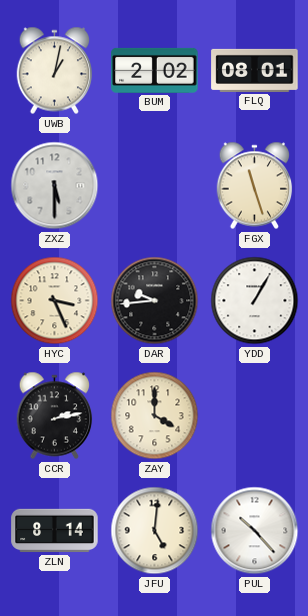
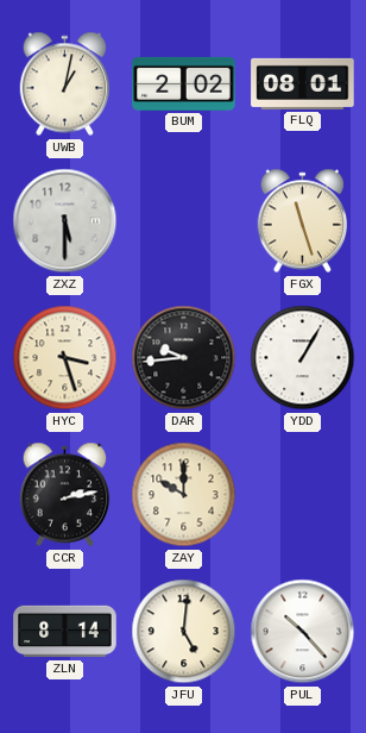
HYC: 3:26 -> 3:27
ZAY: 4:00 -> 10:00
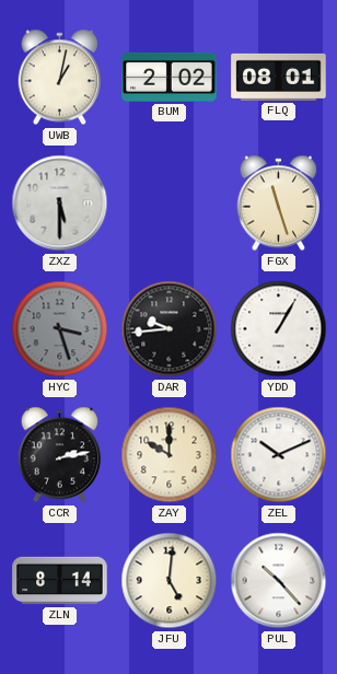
HYC dial: cream -> grey
ZEL: none -> 10:11
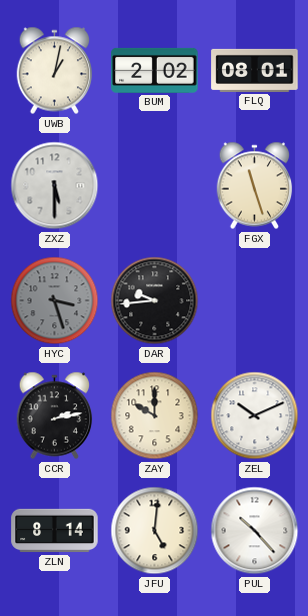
YDD: 1:05 -> none
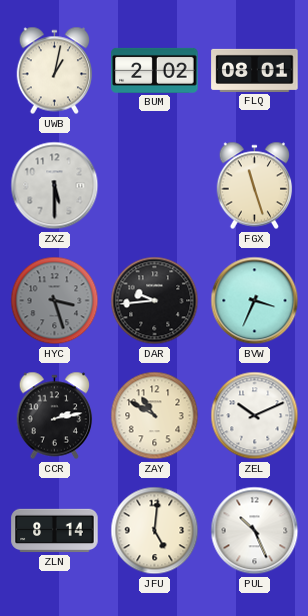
BVW: none -> 3:34
ZAY: 10:00 -> 10:50
PUL: 10:23 -> 10:26
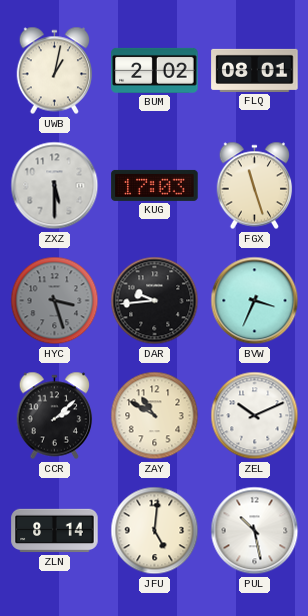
KUG: none -> 17:03
CCR: 2:13 -> 2:08
PUL: 10:26 -> 10:28
